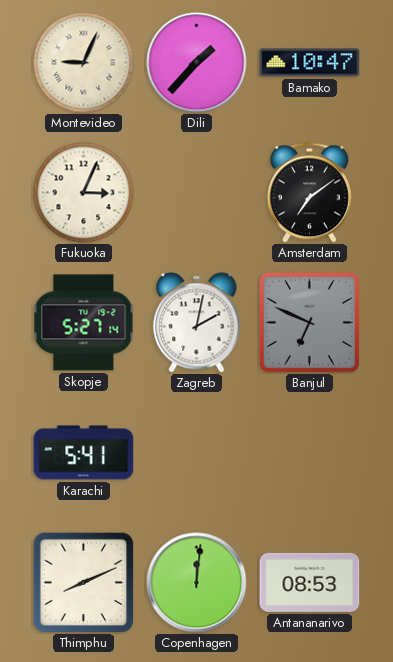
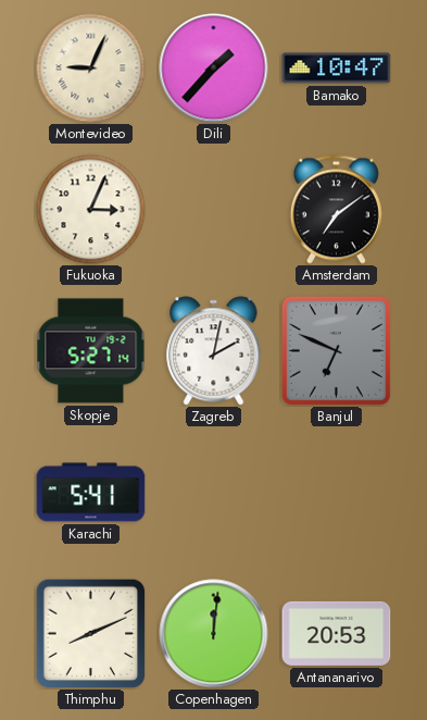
Antananarivo: 08:53 -> 20:53
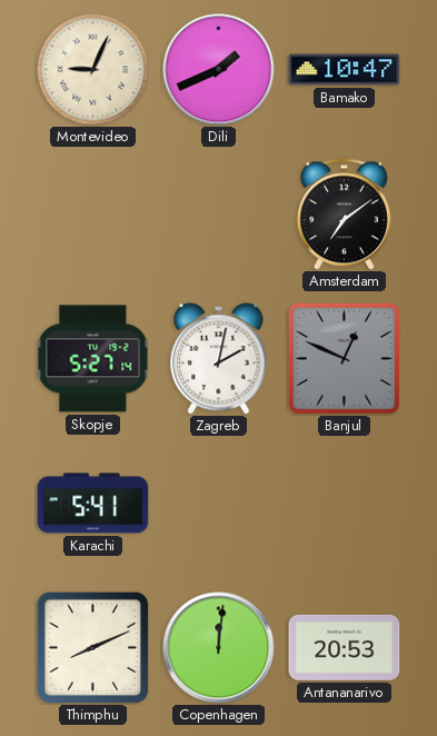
Dili: 1:37 -> 1:41
Fukuoka: 3:04 -> none
Banjul: 6:49 -> 12:49
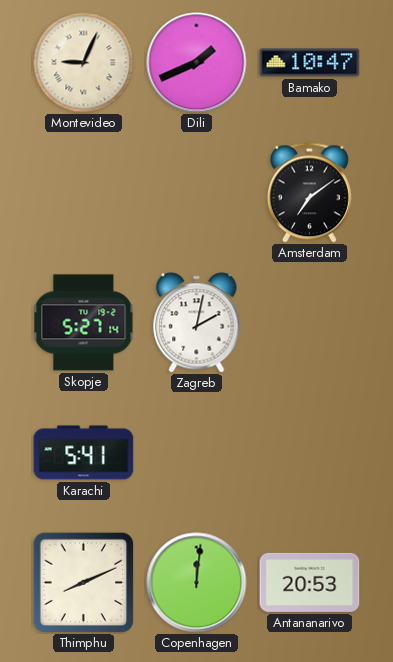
Banjul: 12:49 -> none
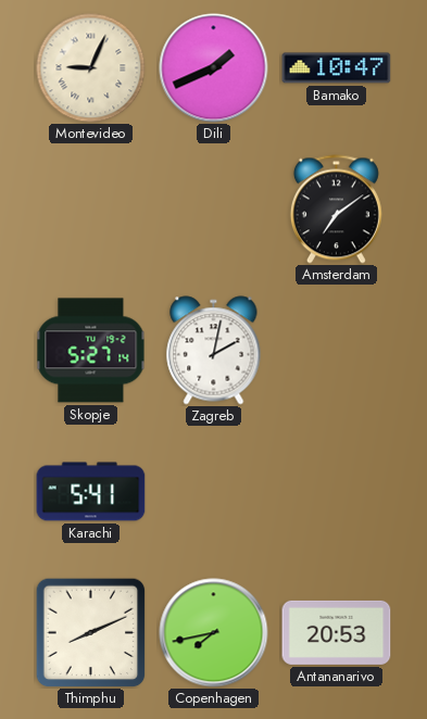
Copenhagen: 12:01 -> 7:43
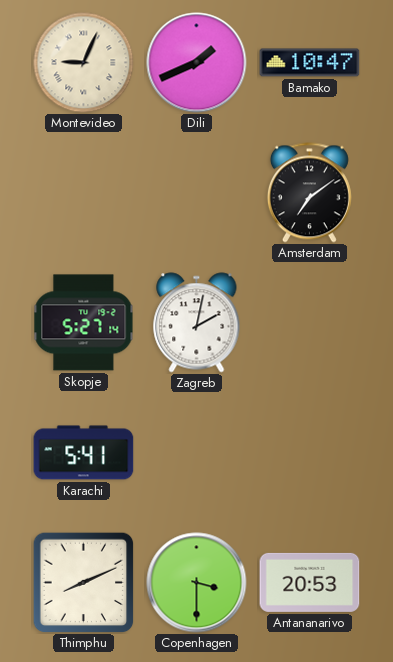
Copenhagen: 7:43 -> 3:30
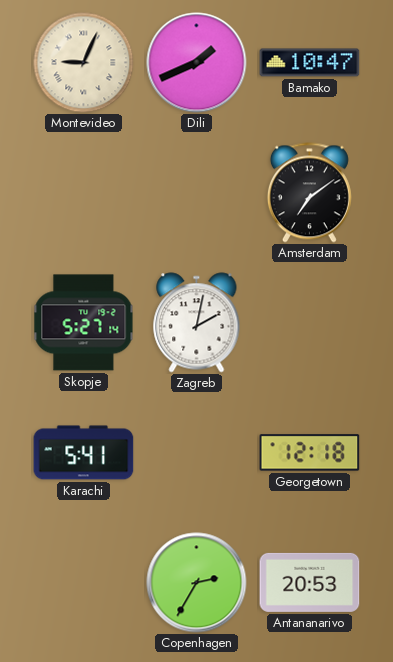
Georgetown: none -> 12:18
Thimphu: 8:11 -> none
Copenhagen: 3:30 -> 2:35
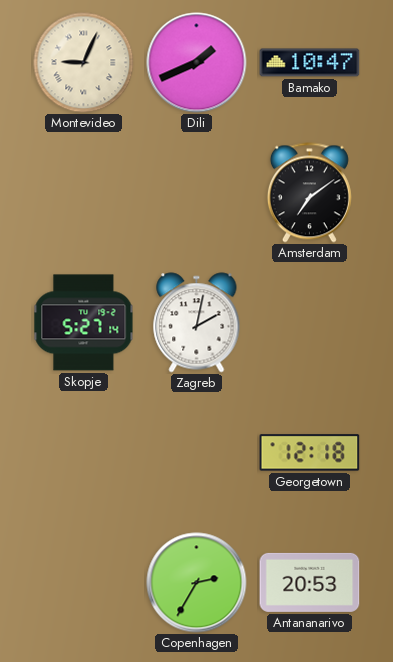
Karachi: 5:41 -> none
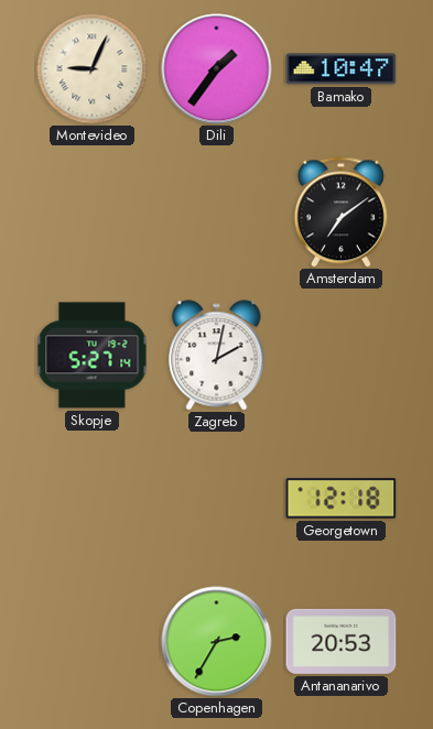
Dili: 1:41 -> 1:36
